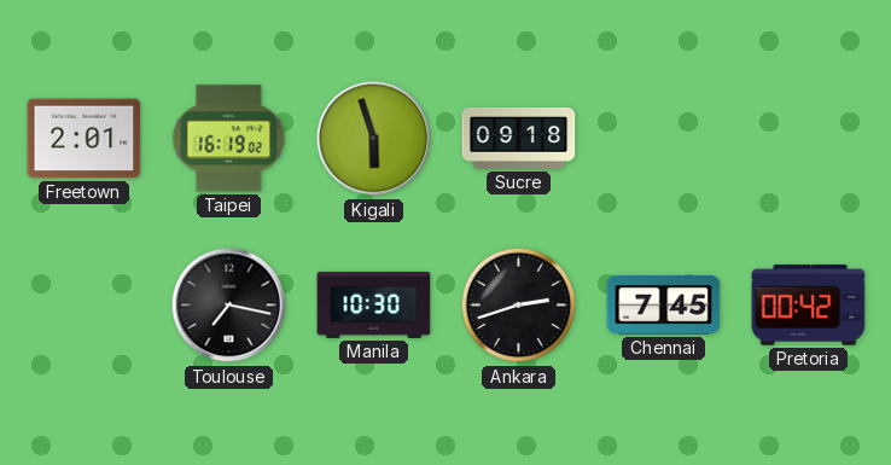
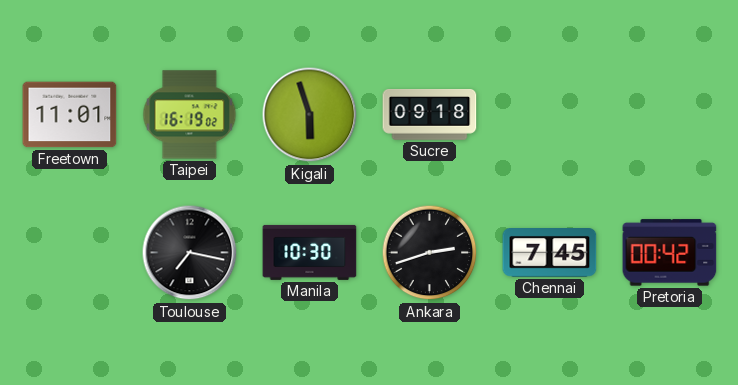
Freetown: 2:01 -> 11:01
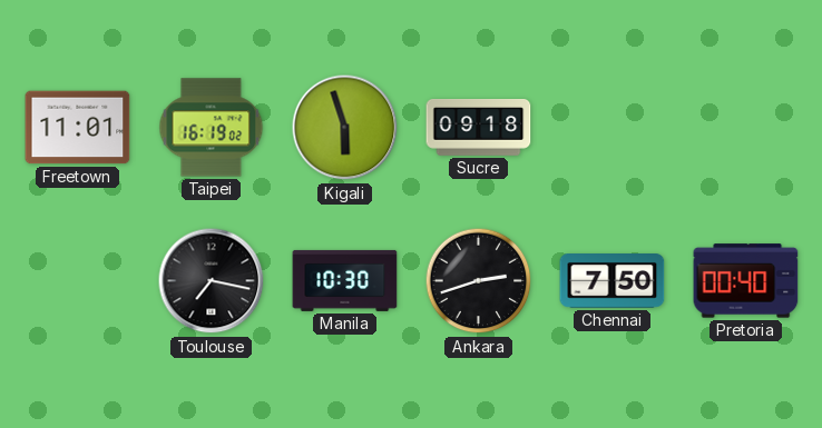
Chennai: 7:45 -> 7:50
Pretoria: 00:42 -> 00:40
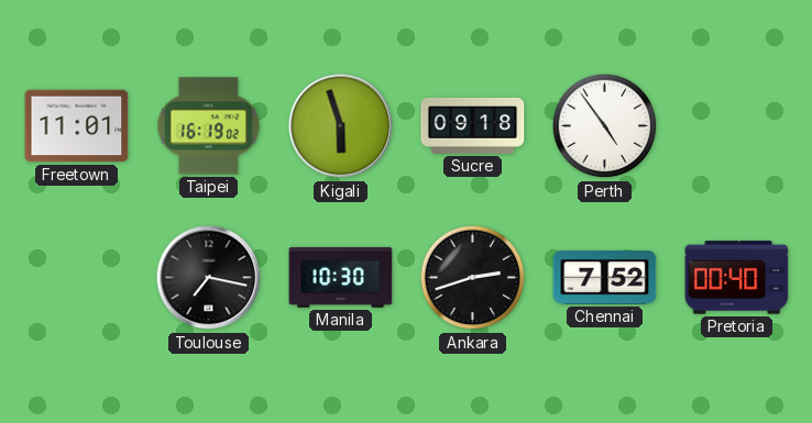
Perth: none -> 4:54
Chennai: 7:50 -> 7:52
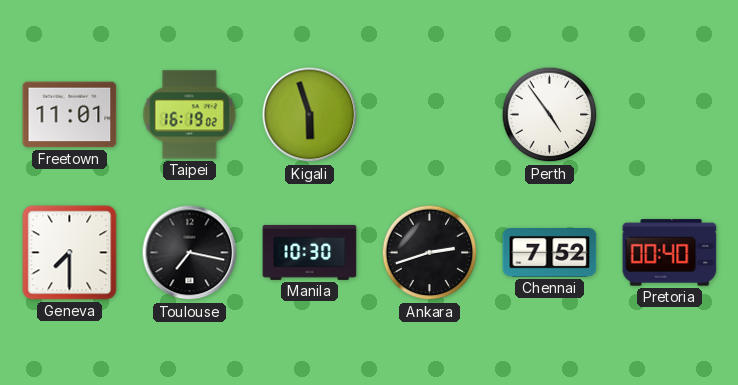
Sucre: 09:18 -> none
Geneva: none -> 7:30
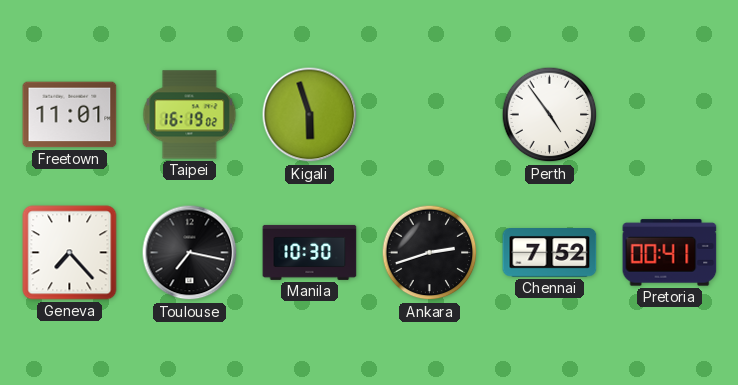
Geneva: 7:30 -> 7:23
Pretoria: 00:40 -> 00:41
